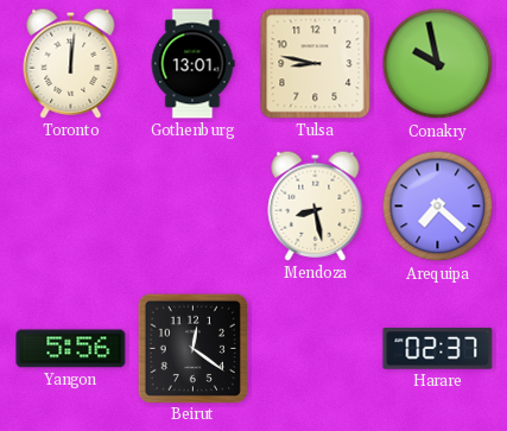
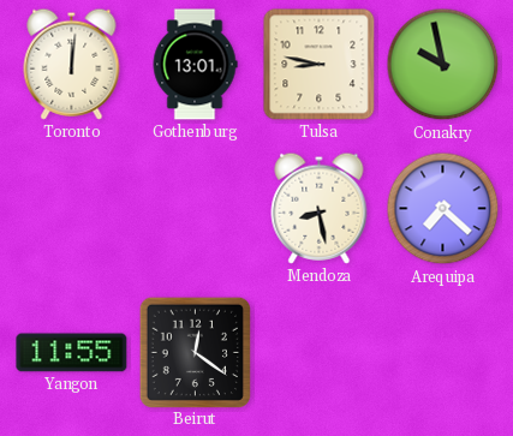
Yangon: 5:56 -> 11:55
Harare: 02:37 -> none
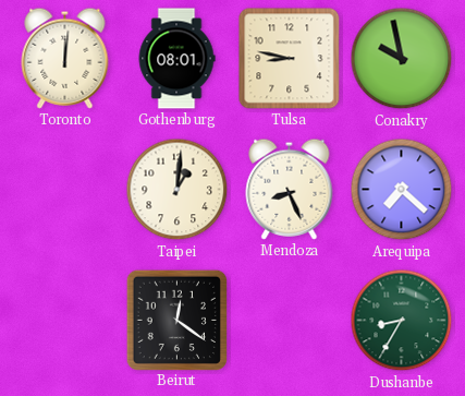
Gothenburg: 13:01 -> 08:01
Taipei: none -> 1:01
Mendoza: 8:28 -> 8:26
Yangon: 11:55 -> none
Dushanbe: none -> 8:35
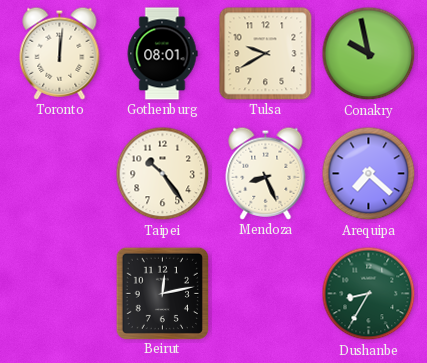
Tulsa: 8:47 -> 9:40
Taipei: 1:01 -> 10:24
Beirut: 12:21 -> 12:13
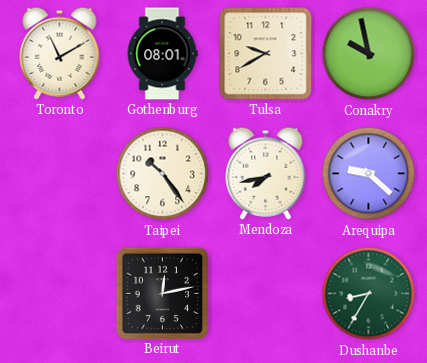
Toronto: 12:01 -> 11:10
Mendoza: 8:26 -> 7:43
Arequipa: 7:22 -> 9:22
